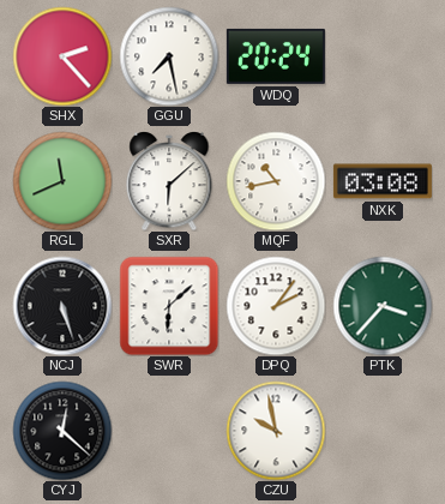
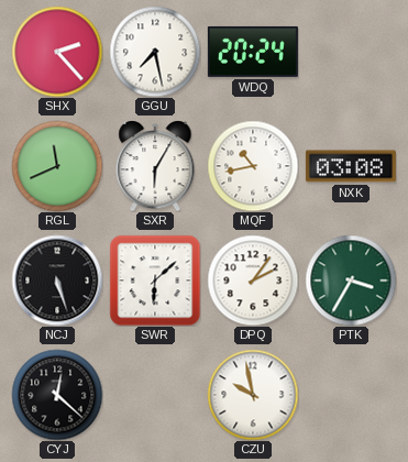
SXR: 6:08 -> 6:05
PTK: 3:37 -> 3:35
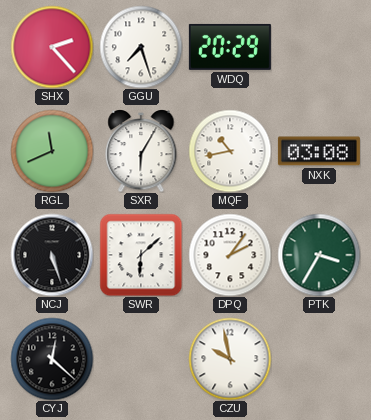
GGU: 7:28 -> 7:27
WDQ: 20:24 -> 20:29
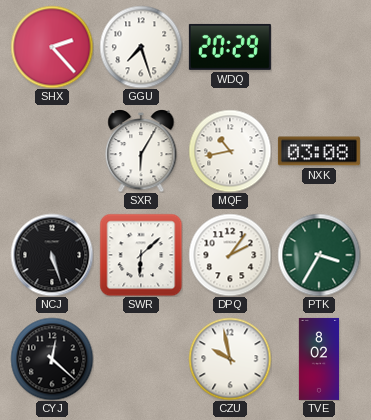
RGL: 11:41 -> none
TVE: none -> 8:02
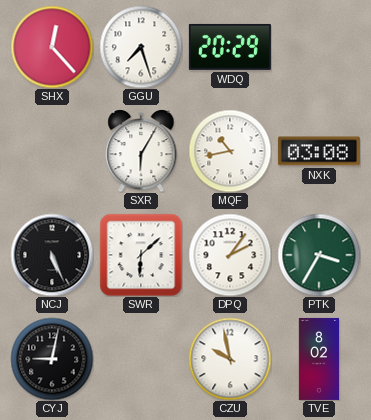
SHX: 2:23 -> 12:23
NCJ: 5:27 -> 5:26
CYJ: 12:22 -> 9:02
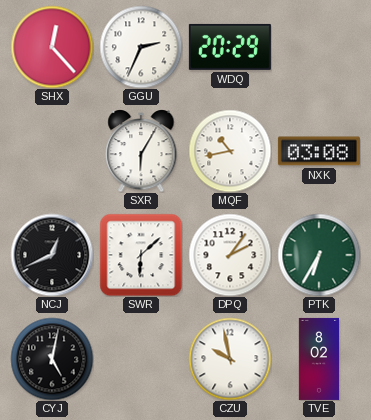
GGU: 7:27 -> 2:34
NCJ: 5:26 -> 12:41
PTK: 3:35 -> 6:35
CYJ: 9:02 -> 5:02
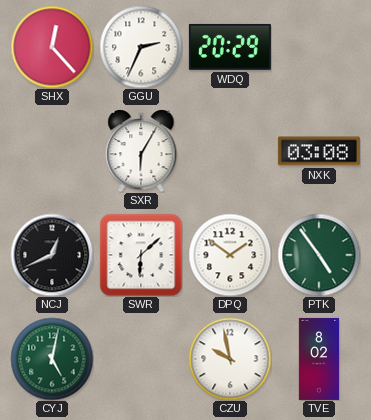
MQF: 10:43 -> none
DPQ: 2:06 -> 1:51
PTK: 6:35 -> 4:54
CYJ dial: black -> green
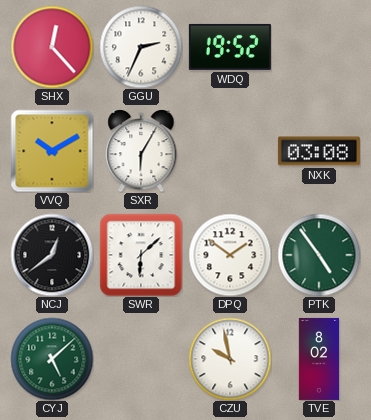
WDQ: 20:29 -> 19:52
VVQ: none -> 10:10
NCJ: 12:41 -> 12:39
CYJ: 5:02 -> 5:08
